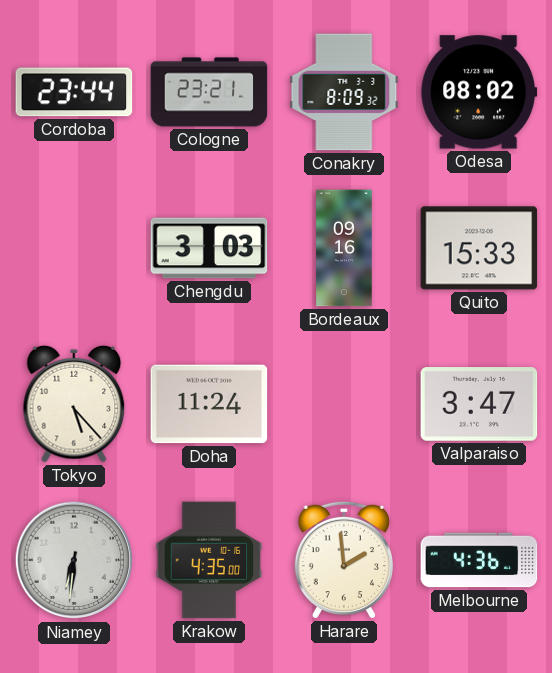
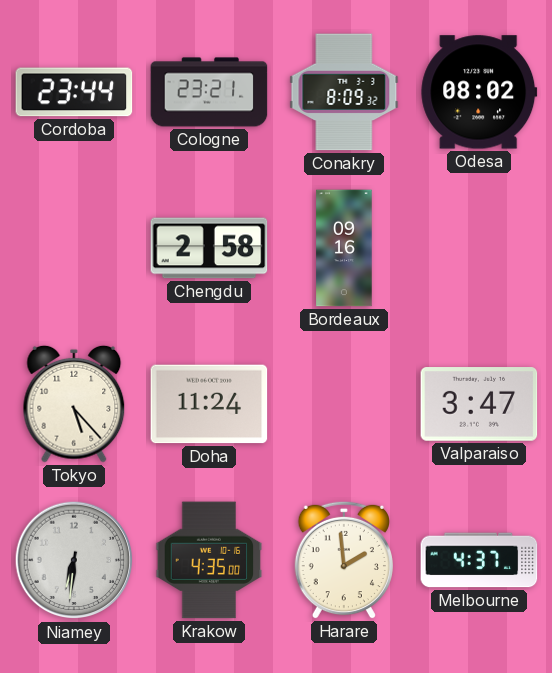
Chengdu: 3:03 -> 2:58
Quito: 15:33 -> none
Melbourne: 4:36 -> 4:37
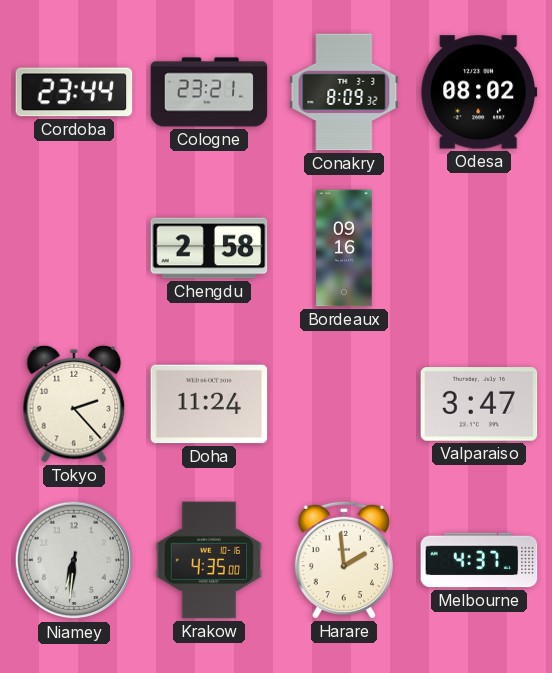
Tokyo: 5:23 -> 2:23
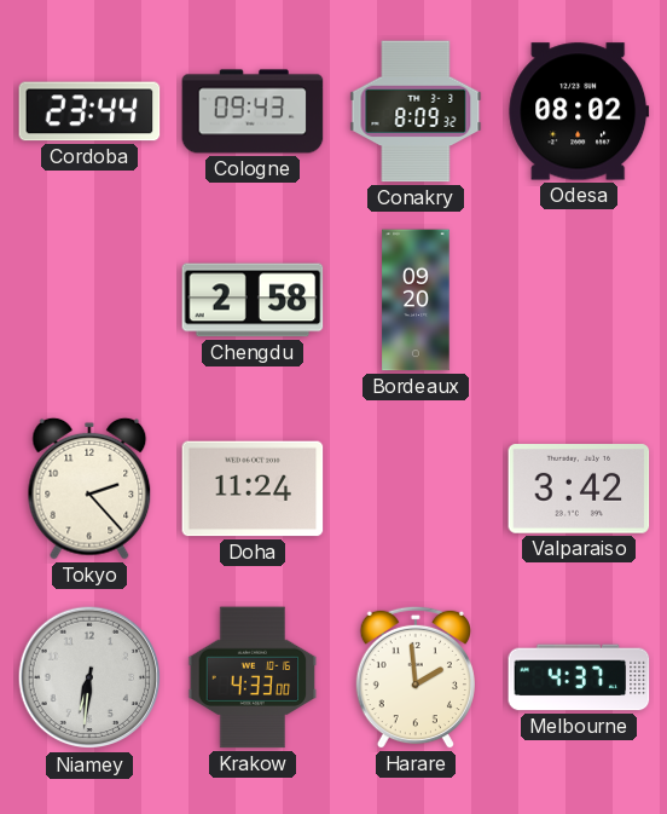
Cologne: 23:21 -> 09:43
Bordeaux: 09:16 -> 09:20
Valparaiso: 3:47 -> 3:42
Krakow: 4:35 -> 4:33
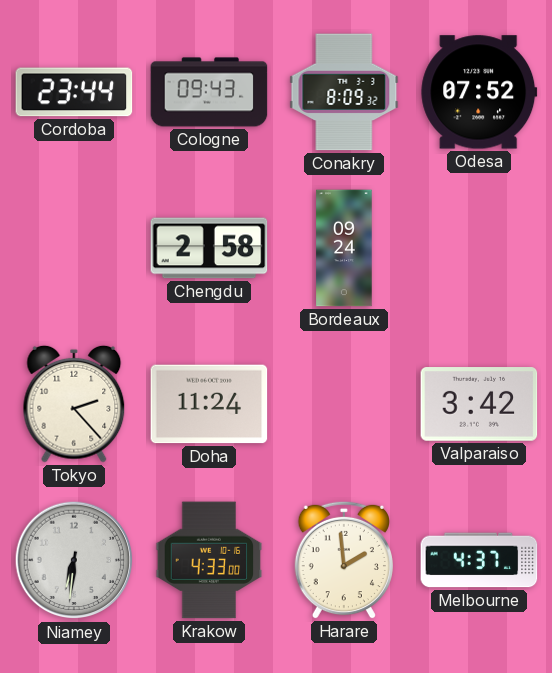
Odesa: 08:02 -> 07:52
Bordeaux: 09:20 -> 09:24
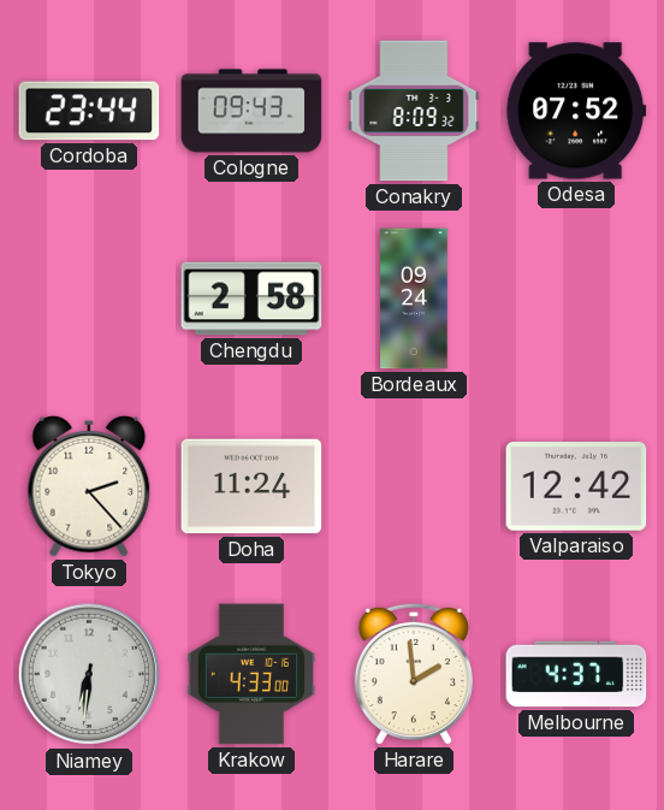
Valparaiso: 3:42 -> 12:42
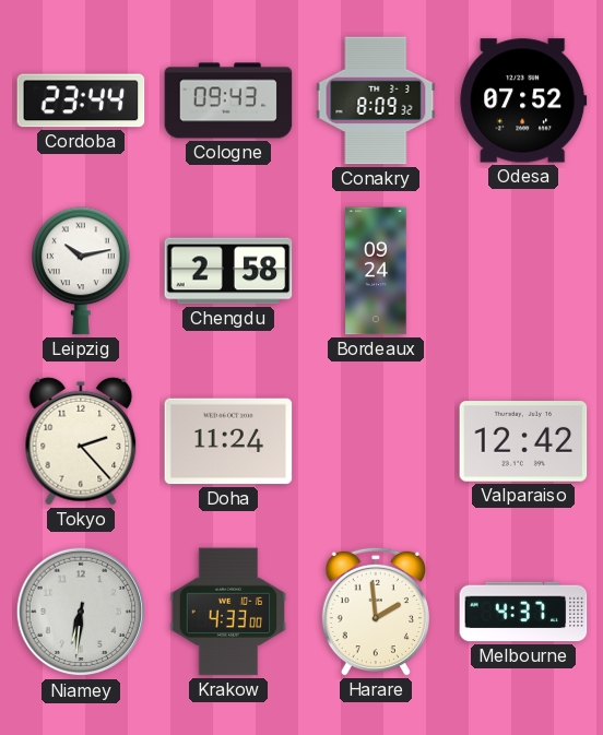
Leipzig: none -> 10:13
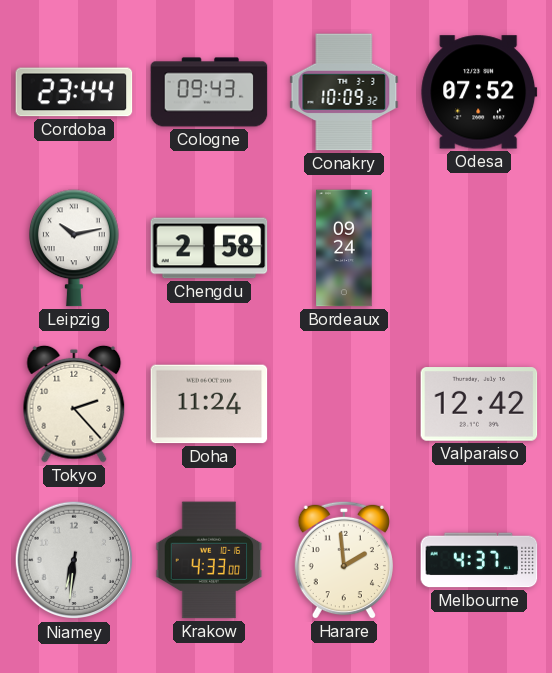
Conakry: 8:09 -> 10:09
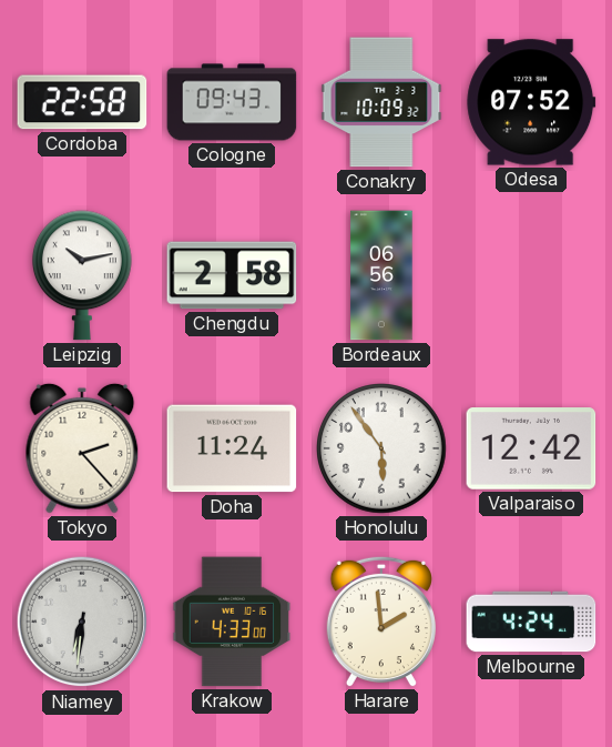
Cordoba: 23:44 -> 22:58
Bordeaux: 09:24 -> 06:56
Honolulu: none -> 5:54
Melbourne: 4:37 -> 4:24
